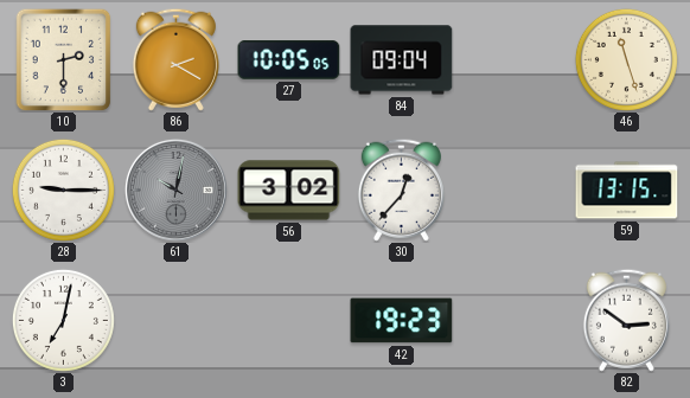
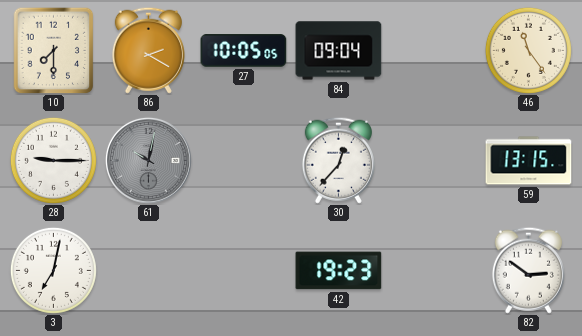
10: 2:30 -> 7:30
46: 11:27 -> 11:24
56: 3:02 -> none
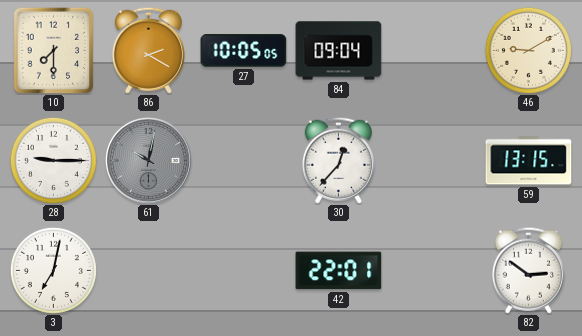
46: 11:24 -> 9:10
42: 19:23 -> 22:01
